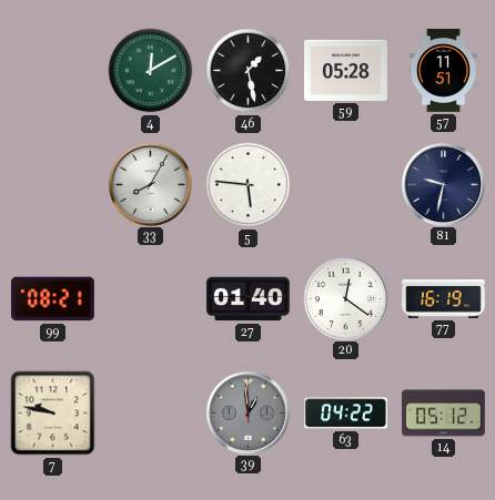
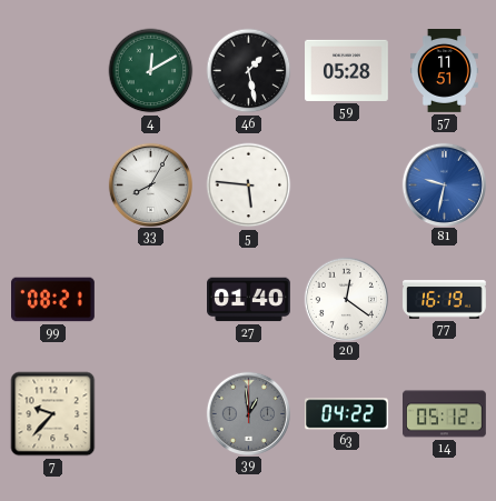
81 dial: navy -> blue
7: 9:47 -> 9:37
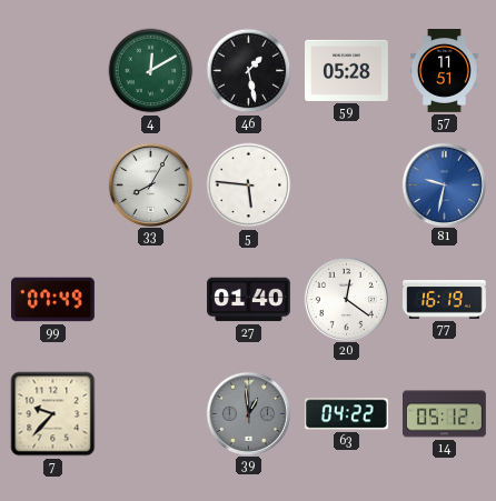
99: 08:21 -> 07:49
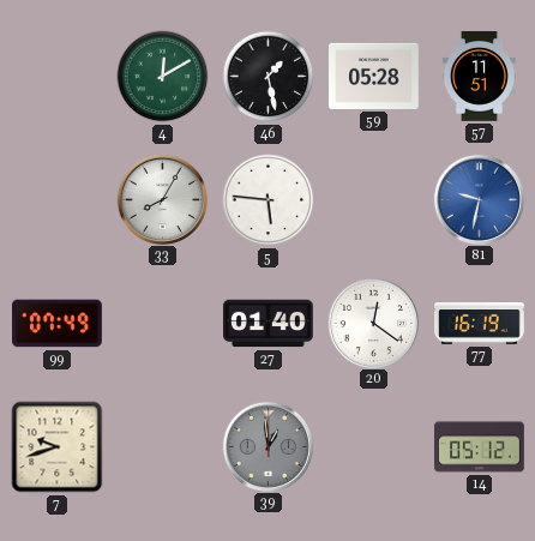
7: 9:37 -> 9:42
63: 04:22 -> none
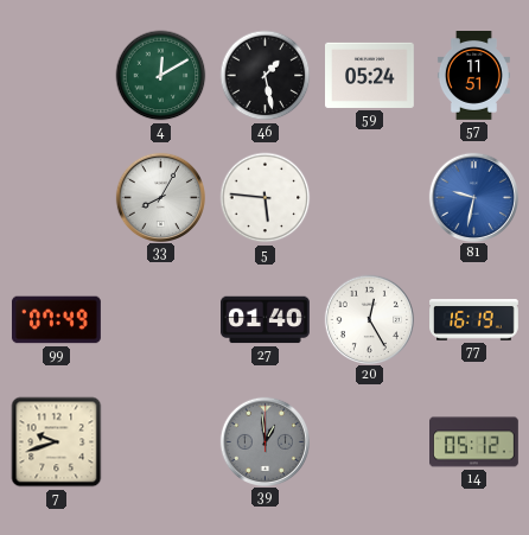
59: 05:28 -> 05:24
20: 12:21 -> 12:25
